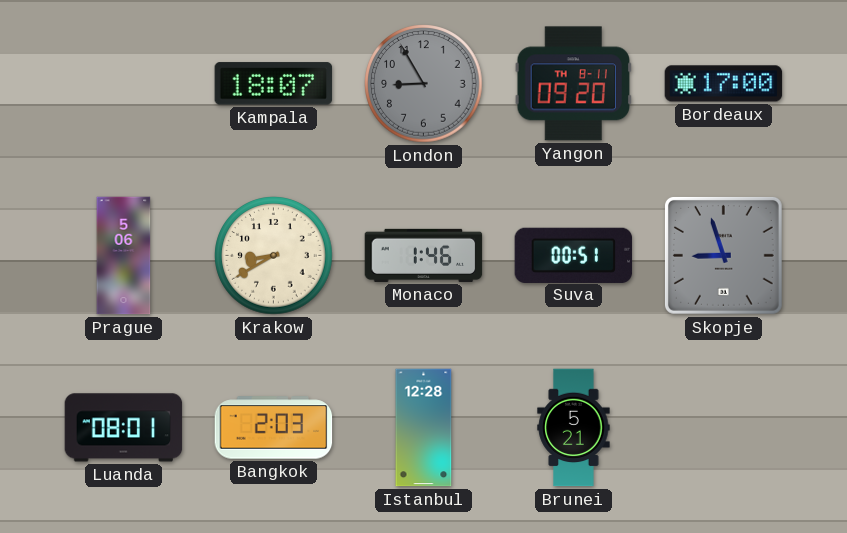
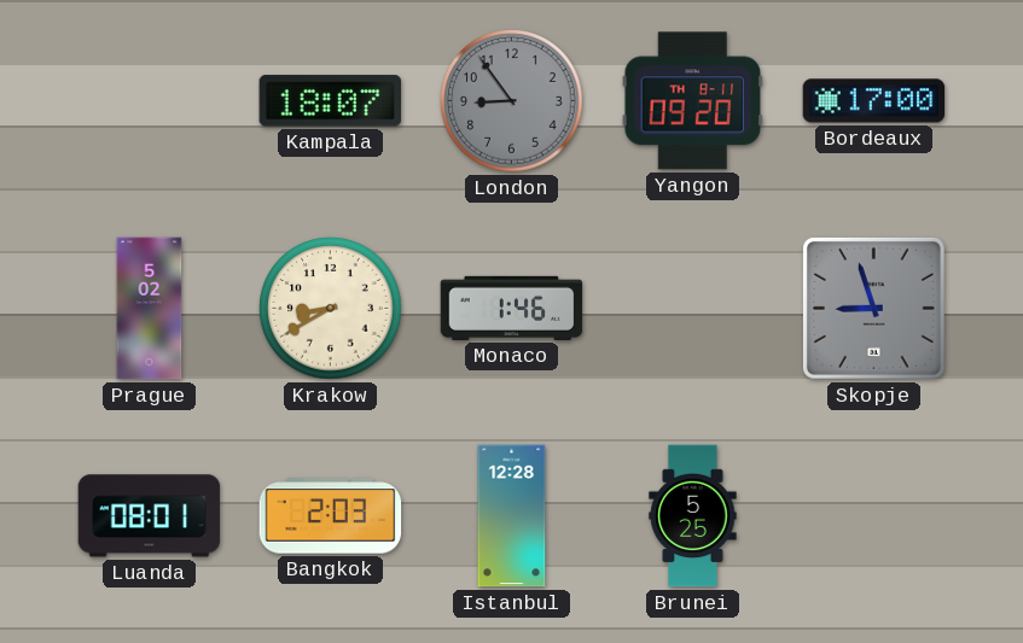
London: 8:55 -> 8:54
Prague: 5:06 -> 5:02
Suva: 00:51 -> none
Brunei: 5:21 -> 5:25
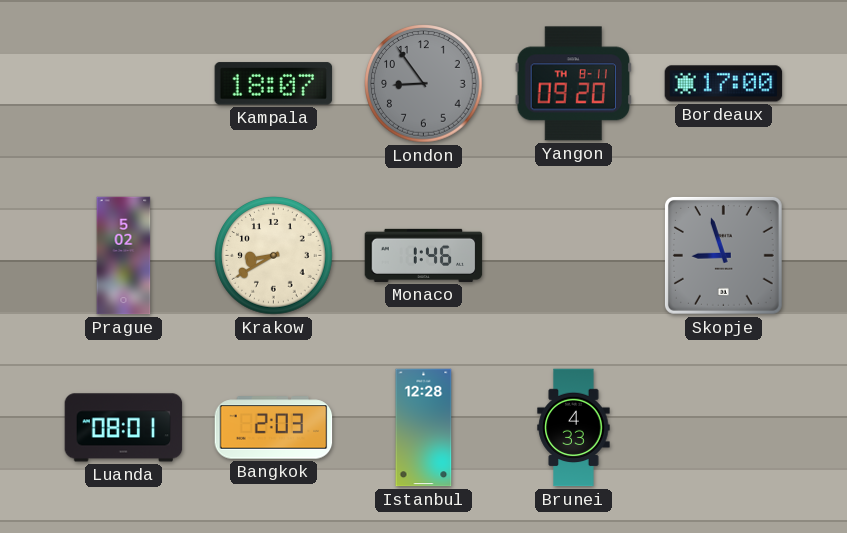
Brunei: 5:25 -> 4:33
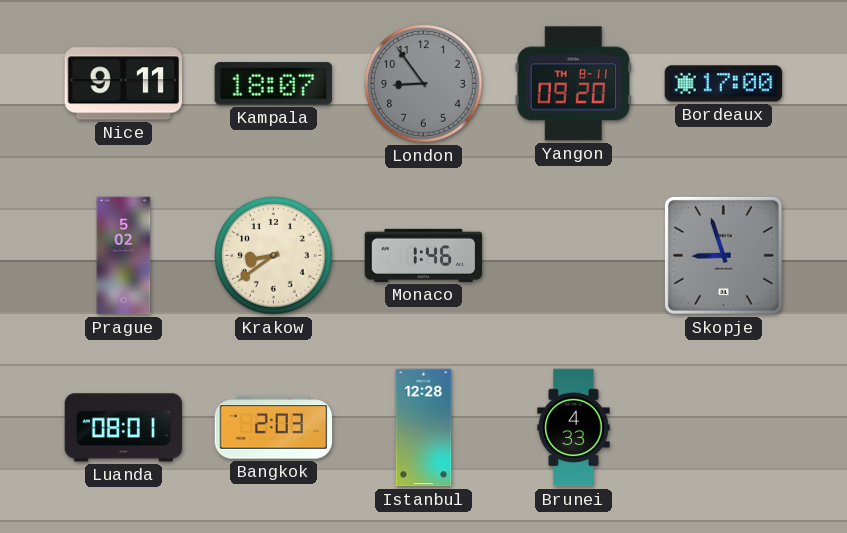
Nice: none -> 9:11
Krakow: 8:40 -> 8:39
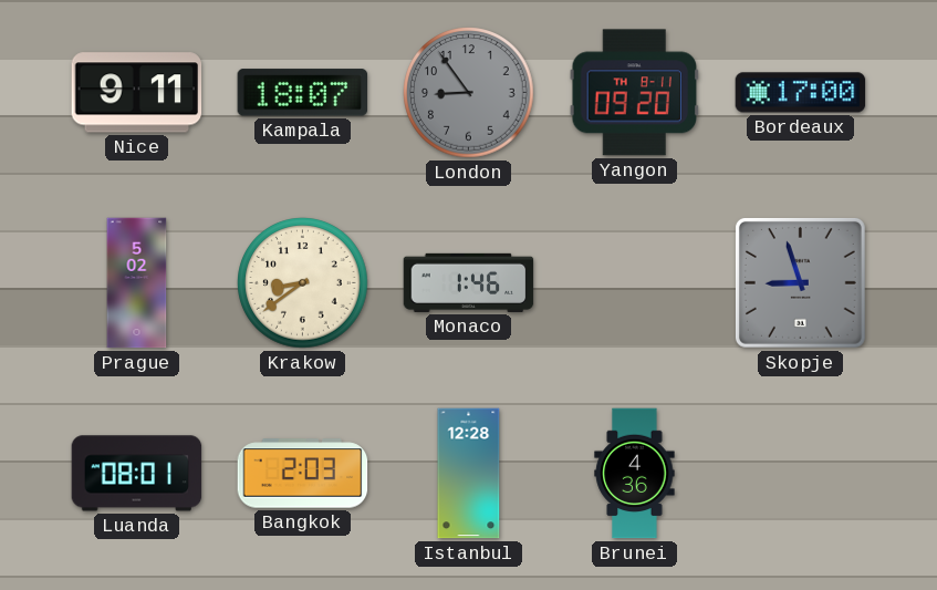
Brunei: 4:33 -> 4:36
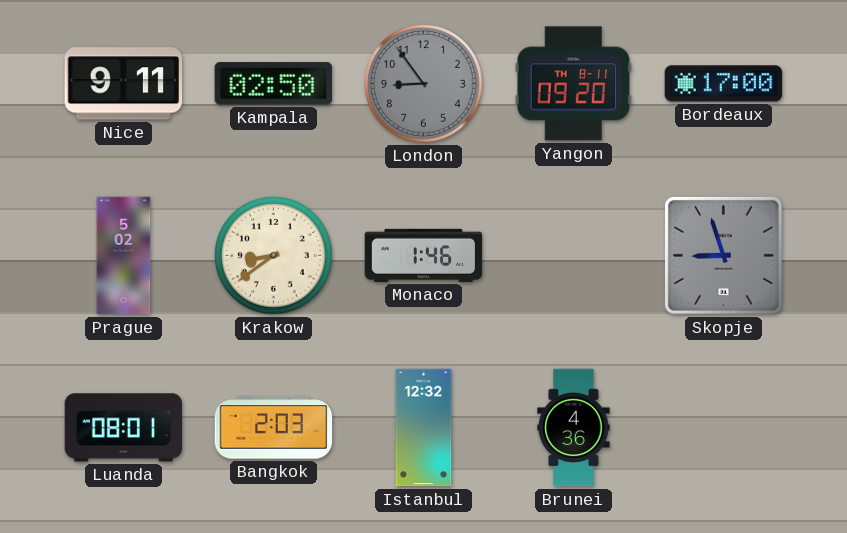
Kampala: 18:07 -> 02:50
Istanbul: 12:28 -> 12:32
